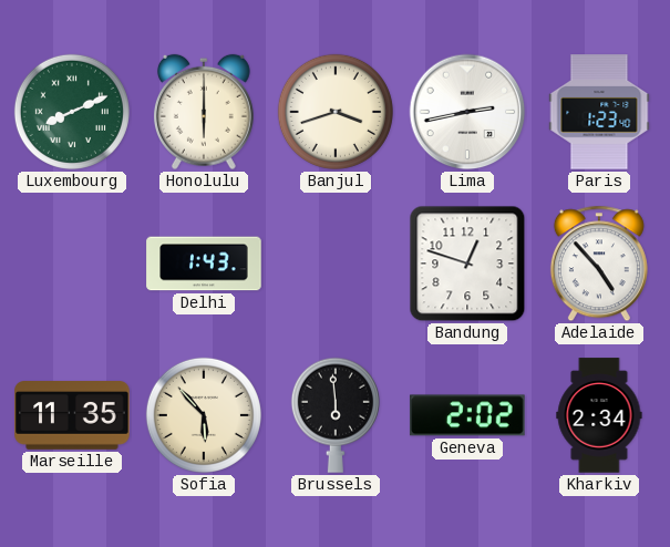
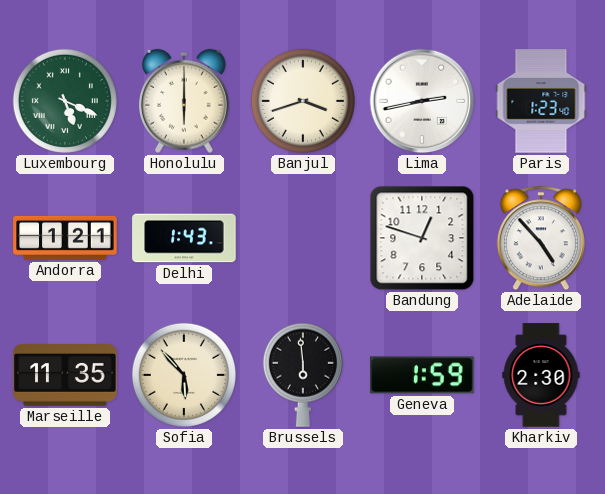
Luxembourg: 8:11 -> 5:19
Andorra: none -> 1:21
Geneva: 2:02 -> 1:59
Kharkiv: 2:34 -> 2:30
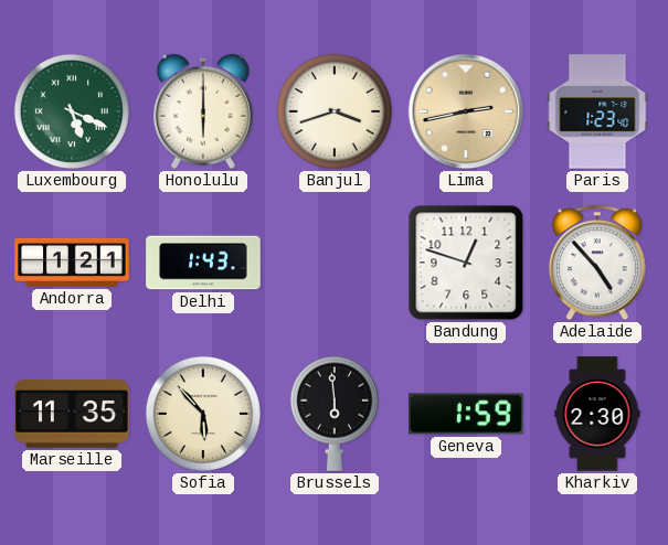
Lima dial: white -> champagne
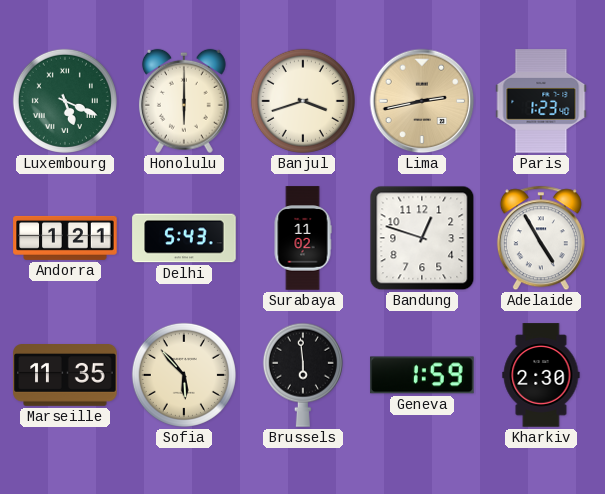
Delhi: 1:43 -> 5:43
Surabaya: none -> 11:02
Adelaide: 4:53 -> 4:55
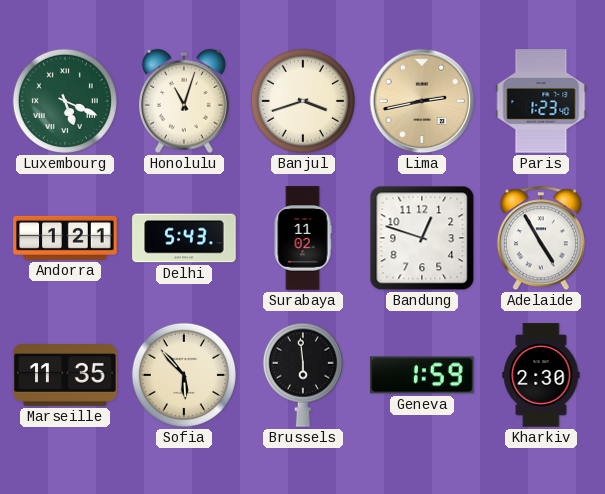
Honolulu: 6:00 -> 11:03
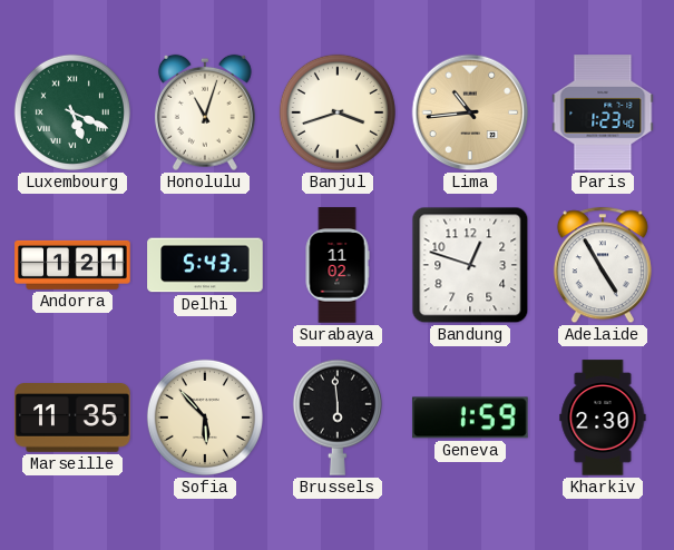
Lima: 2:43 -> 10:44
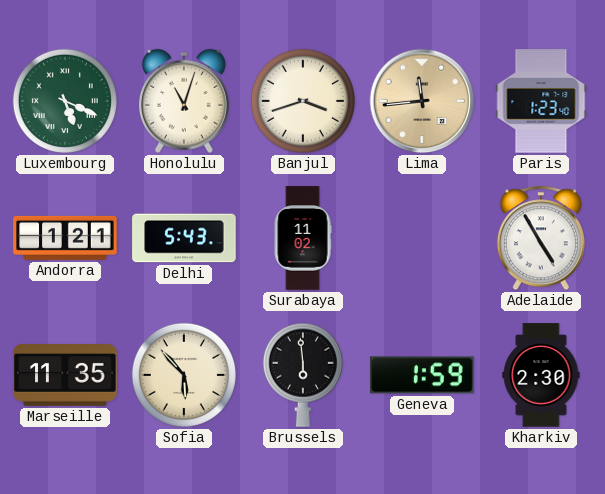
Lima: 10:44 -> 11:44
Bandung: 12:48 -> none
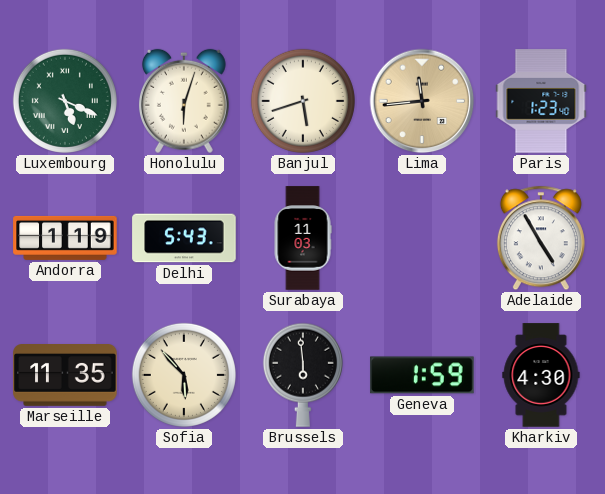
Honolulu: 11:03 -> 6:03
Banjul: 3:42 -> 5:42
Andorra: 1:21 -> 1:19
Surabaya: 11:02 -> 11:03
Kharkiv: 2:30 -> 4:30
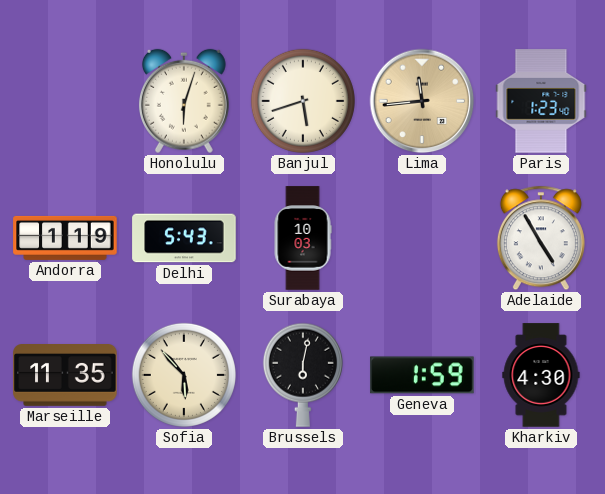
Luxembourg: 5:19 -> none
Surabaya: 11:03 -> 10:03
Brussels: 5:59 -> 6:02
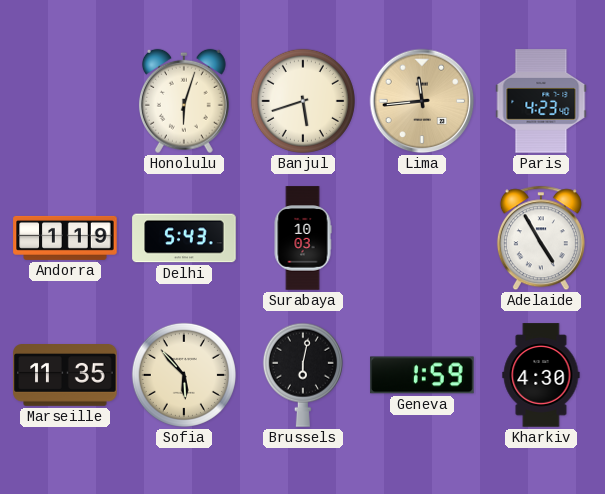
Paris: 1:23 -> 4:23
